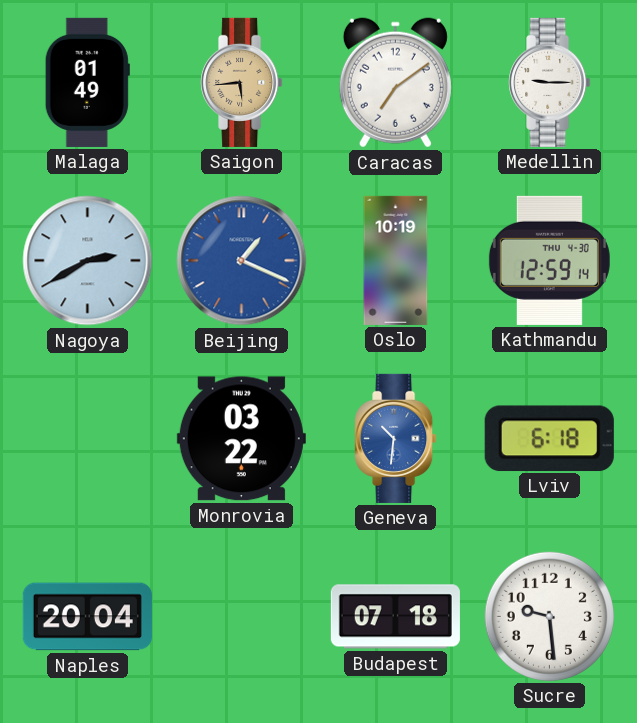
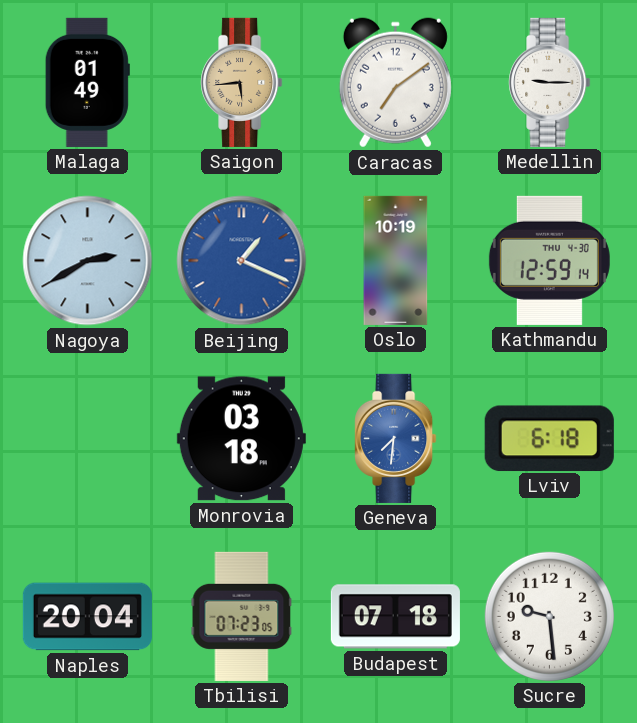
Monrovia: 03:22 -> 03:18
Geneva: 10:31 -> 7:31
Tbilisi: none -> 07:23
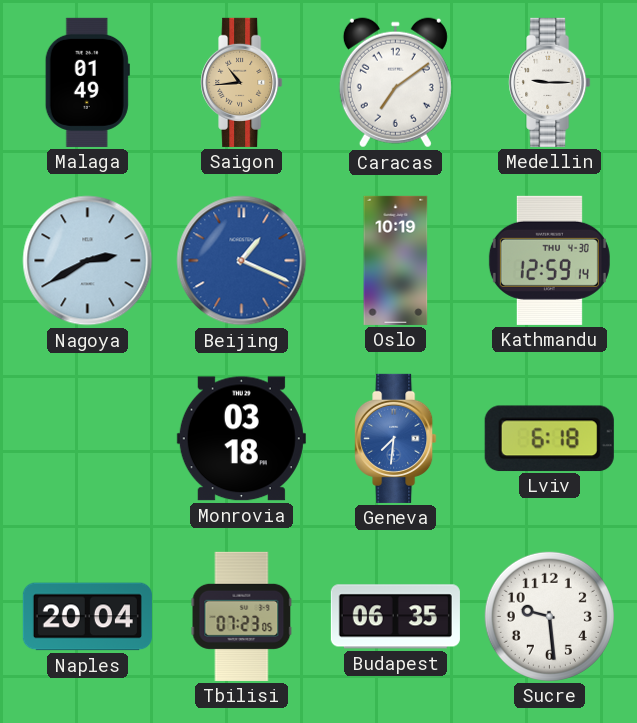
Saigon: 5:44 -> 10:44
Budapest: 07:18 -> 06:35
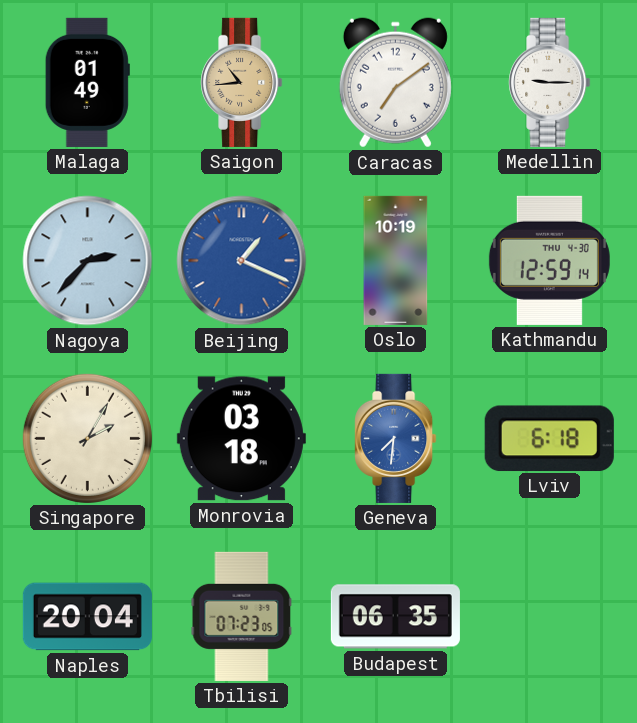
Nagoya: 2:40 -> 2:37
Singapore: none -> 2:05
Sucre: 9:29 -> none
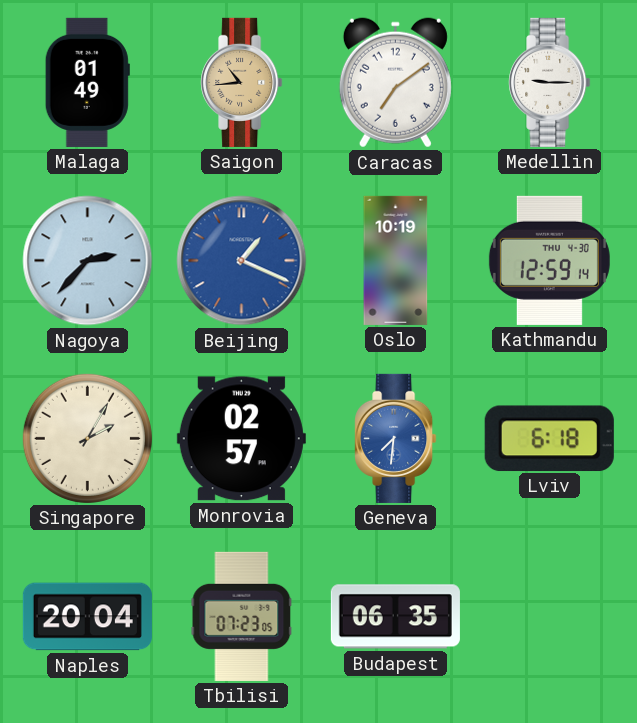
Monrovia: 03:18 -> 02:57
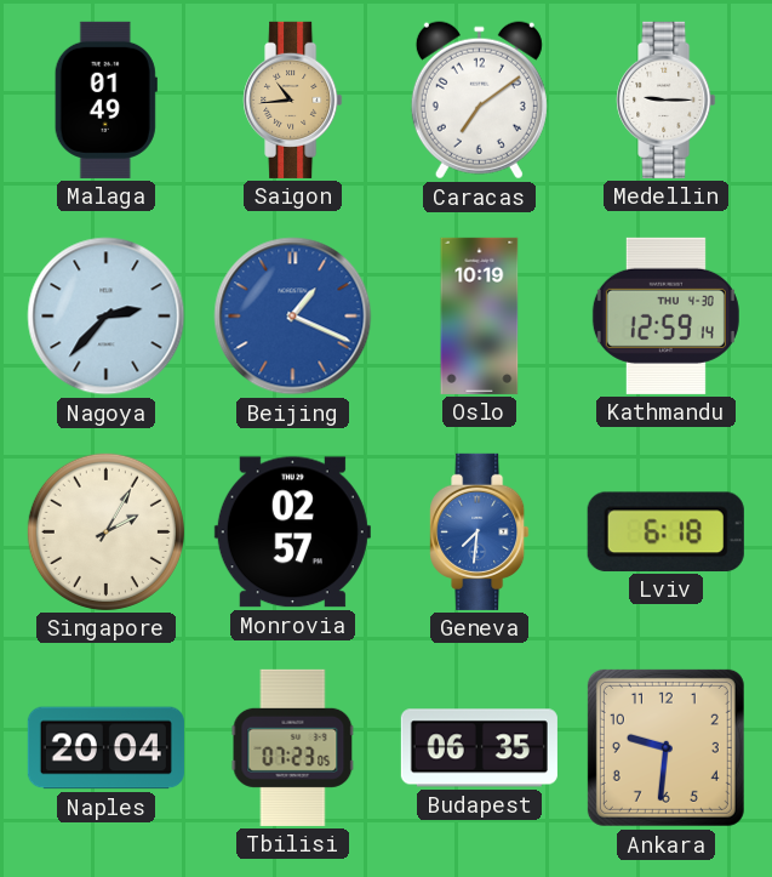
Ankara: none -> 9:31
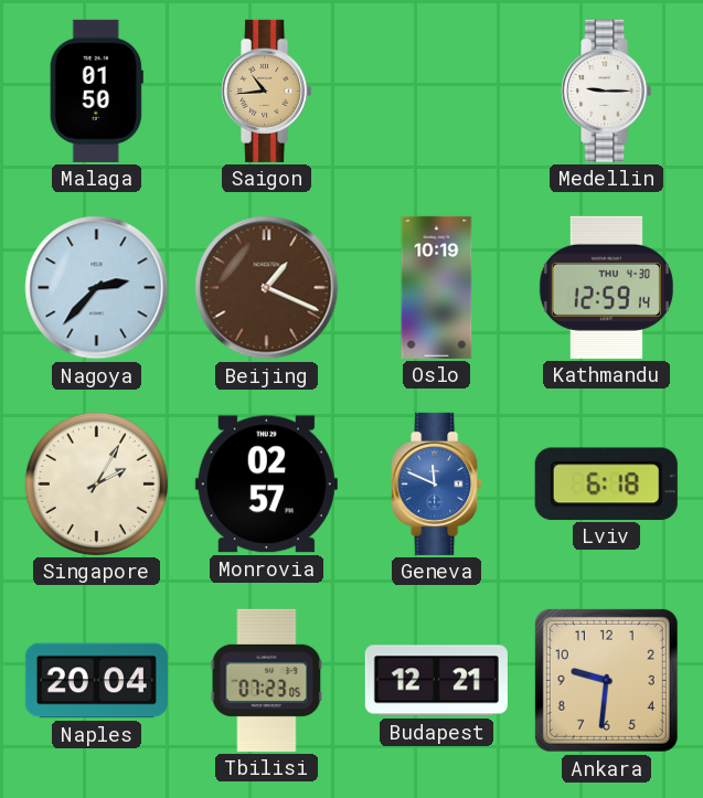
Malaga: 01:49 -> 01:50
Caracas: 7:09 -> none
Beijing dial: blue -> brown
Geneva: 7:31 -> 11:49
Budapest: 06:35 -> 12:21
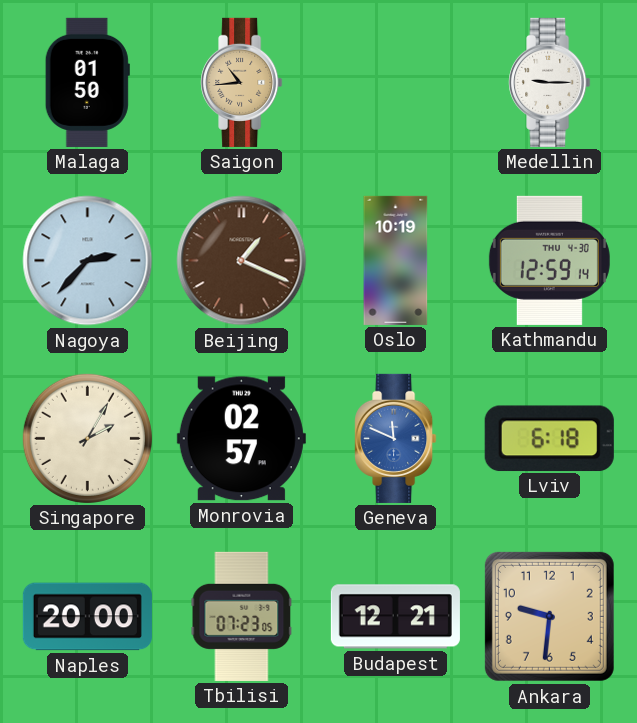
Naples: 20:04 -> 20:00
